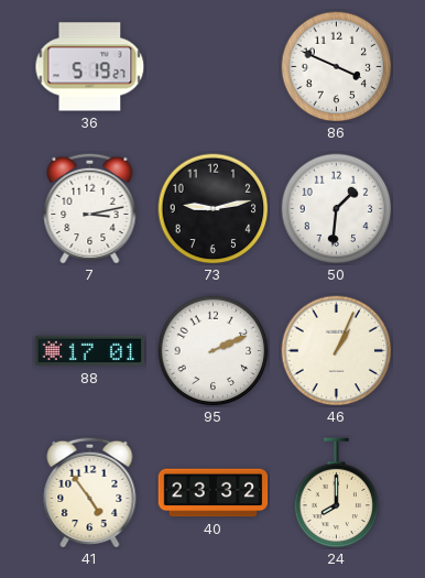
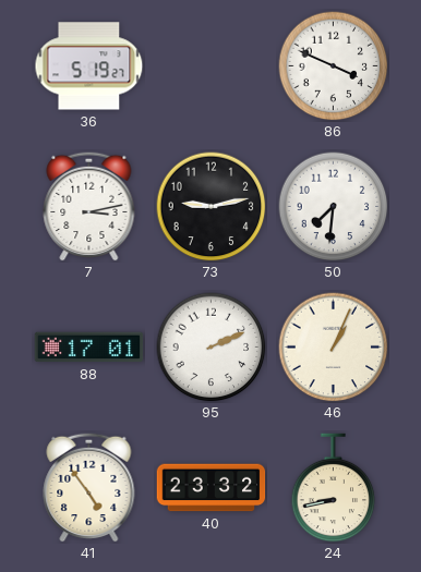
50: 1:31 -> 7:31
24: 8:00 -> 8:43
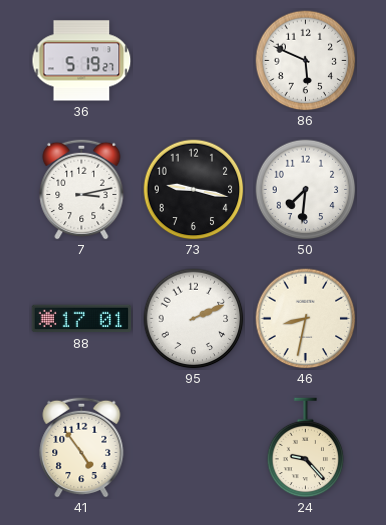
86: 3:49 -> 5:49
73: 9:13 -> 9:17
46: 1:04 -> 8:32
40: 23:32 -> none
24: 8:43 -> 9:23
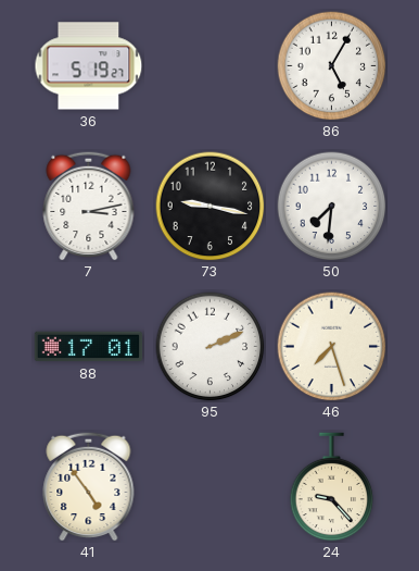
86: 5:49 -> 5:05
46: 8:32 -> 7:27
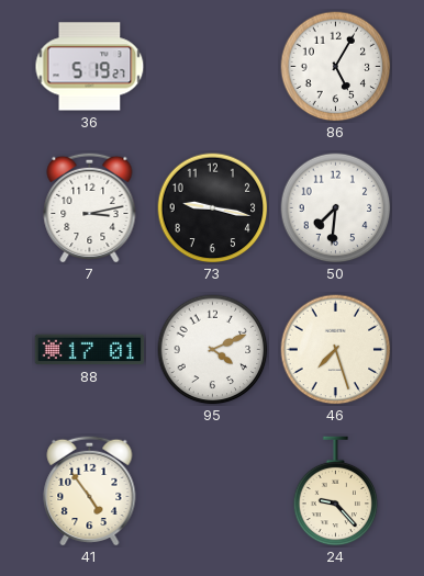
95: 2:11 -> 4:11
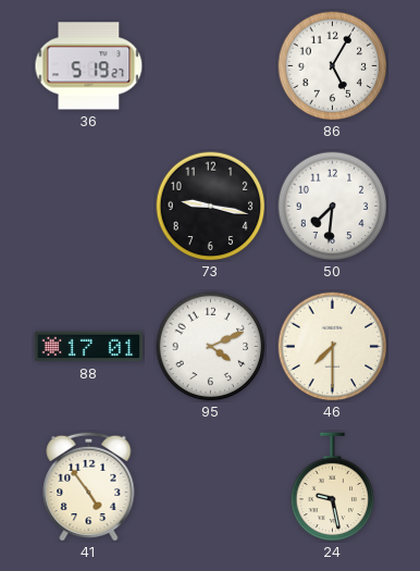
7: 3:13 -> none
46: 7:27 -> 7:30
24: 9:23 -> 9:28
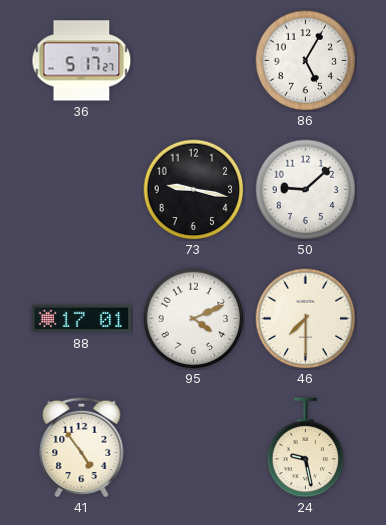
36: 5:19 -> 5:17
50: 7:31 -> 9:08
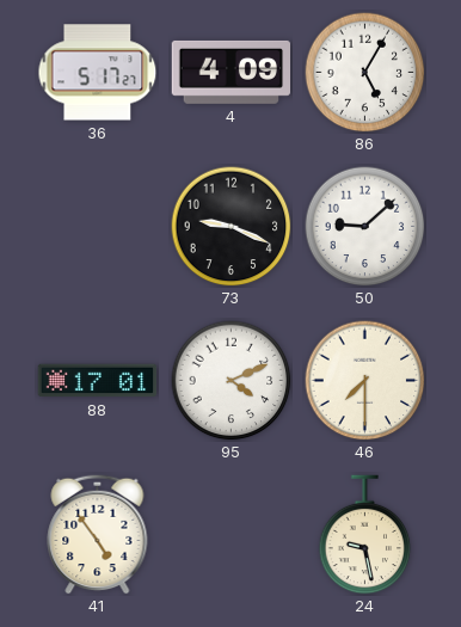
4: none -> 4:09
73: 9:17 -> 9:19
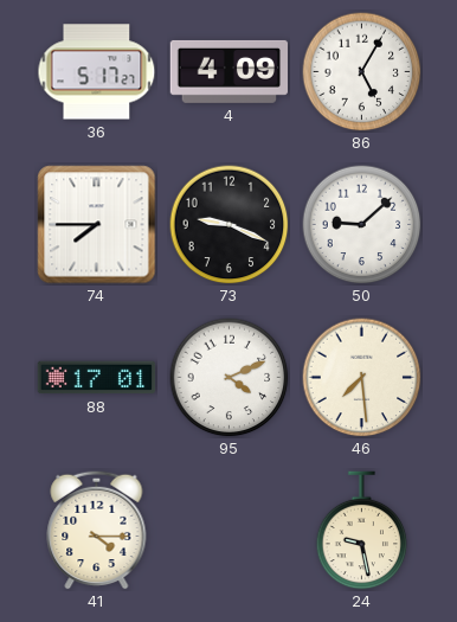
74: none -> 7:45
46: 7:30 -> 7:29
41: 4:54 -> 4:15
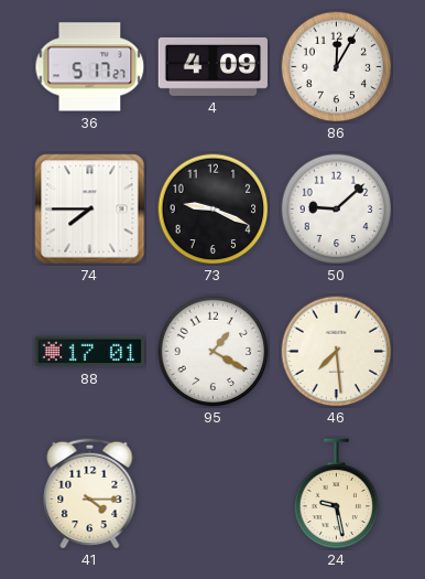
86: 5:05 -> 12:05
95: 4:11 -> 1:20
